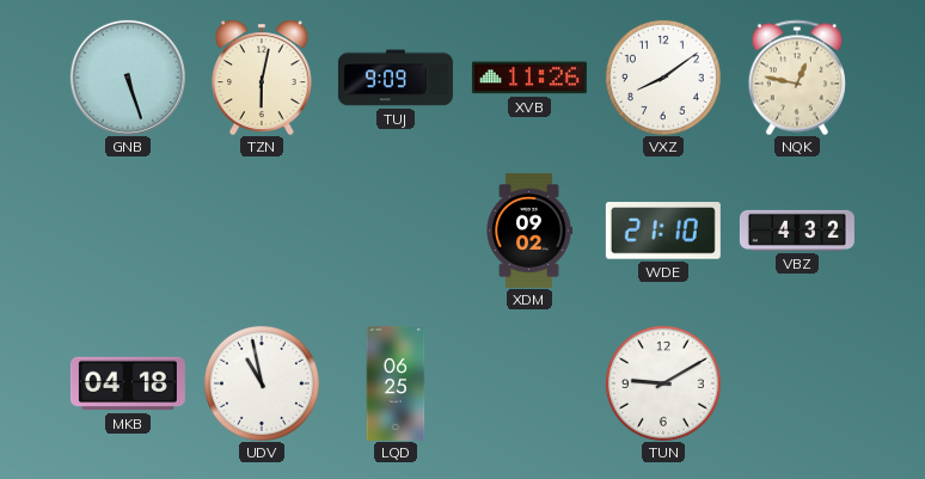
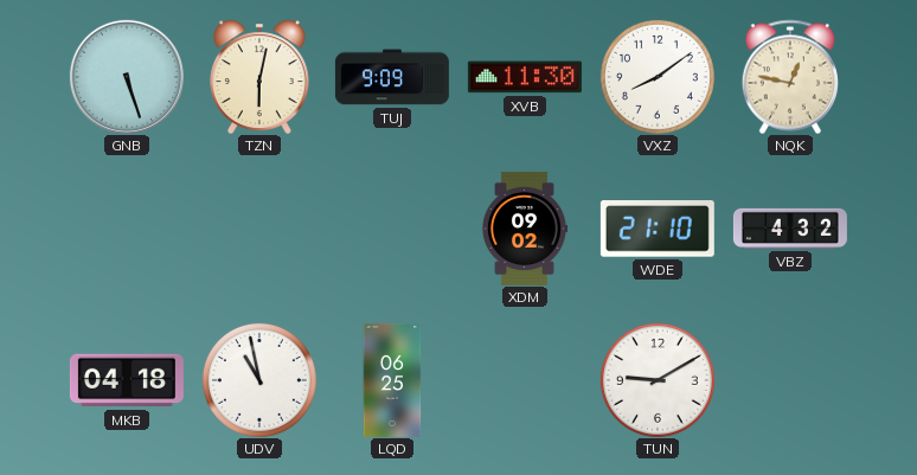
XVB: 11:26 -> 11:30
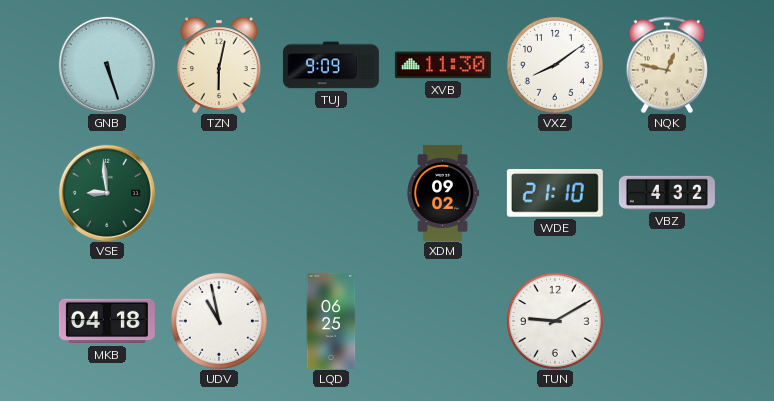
VSE: none -> 8:59
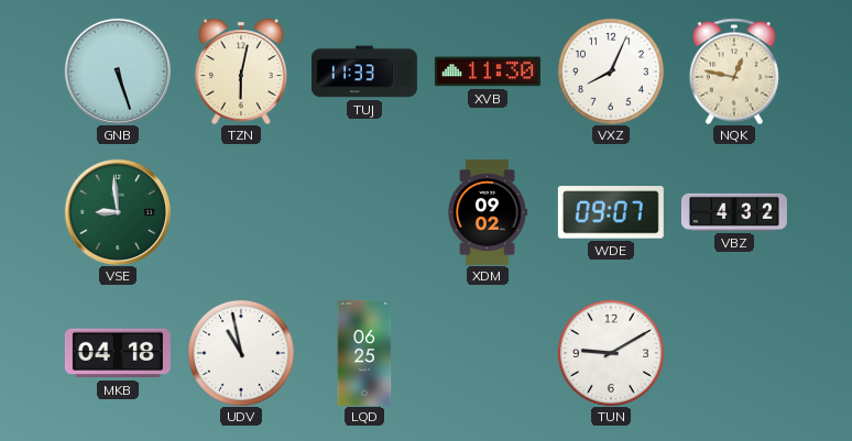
TUJ: 9:09 -> 11:33
VXZ: 8:09 -> 8:04
WDE: 21:10 -> 09:07
